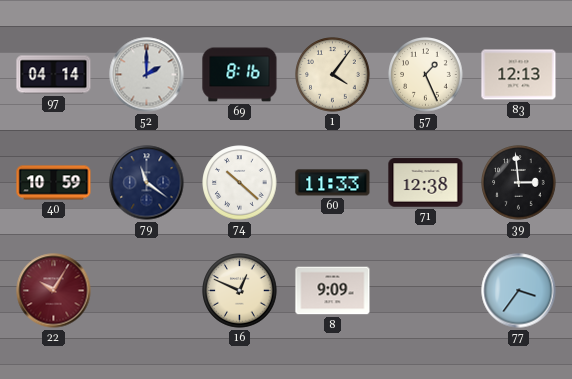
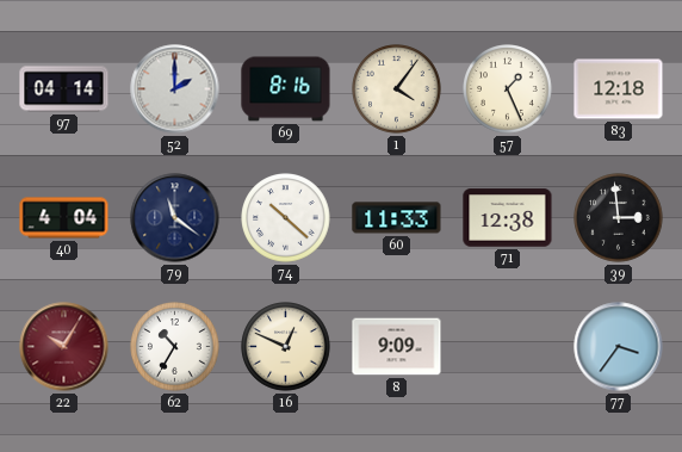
83: 12:13 -> 12:18
40: 10:59 -> 4:04
62: none -> 10:35
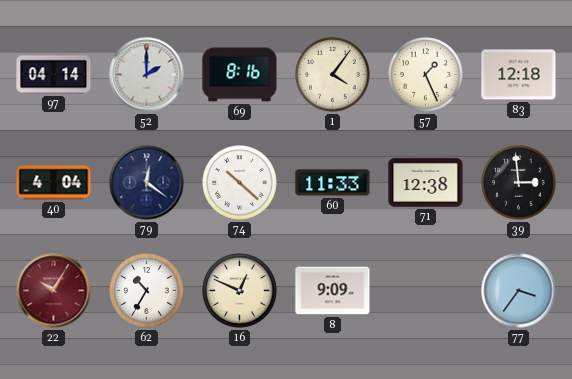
79: 11:21 -> 12:21
